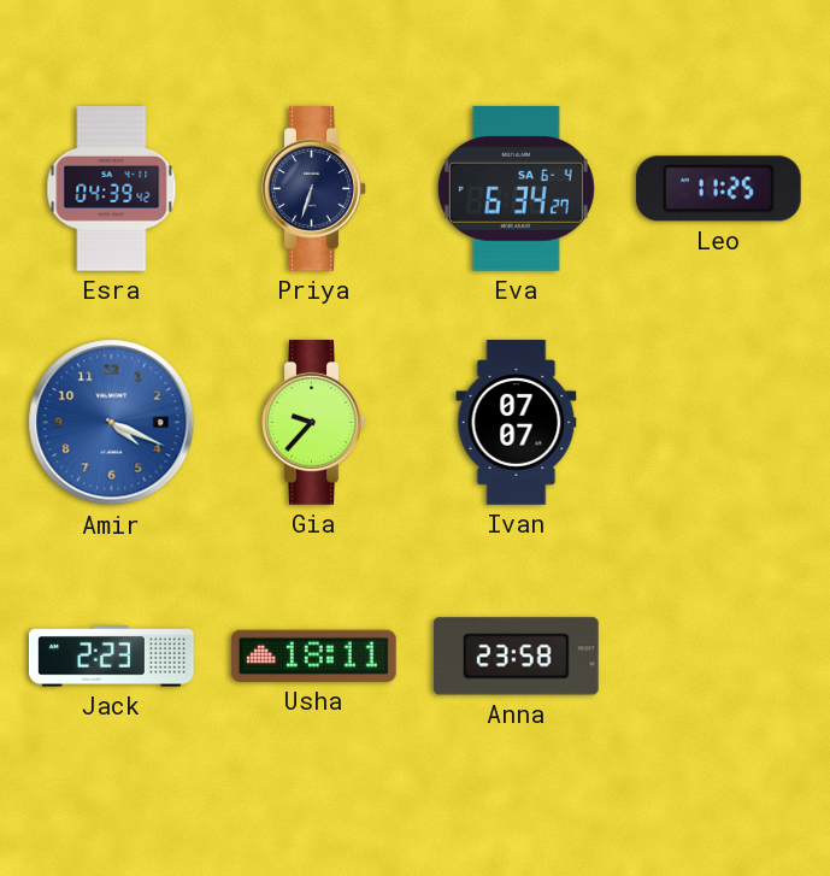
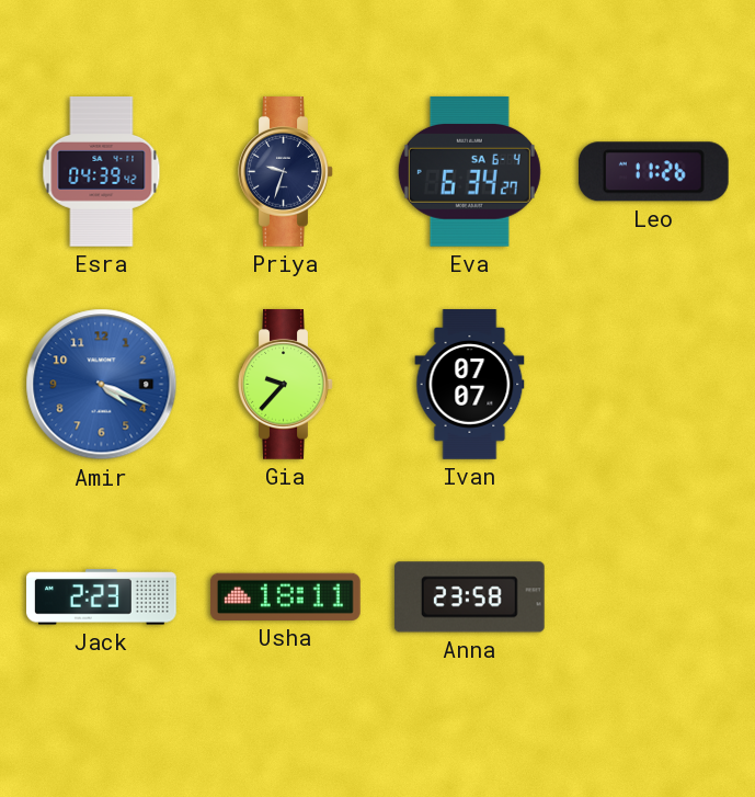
Priya: 6:33 -> 9:33
Leo: 11:25 -> 11:26
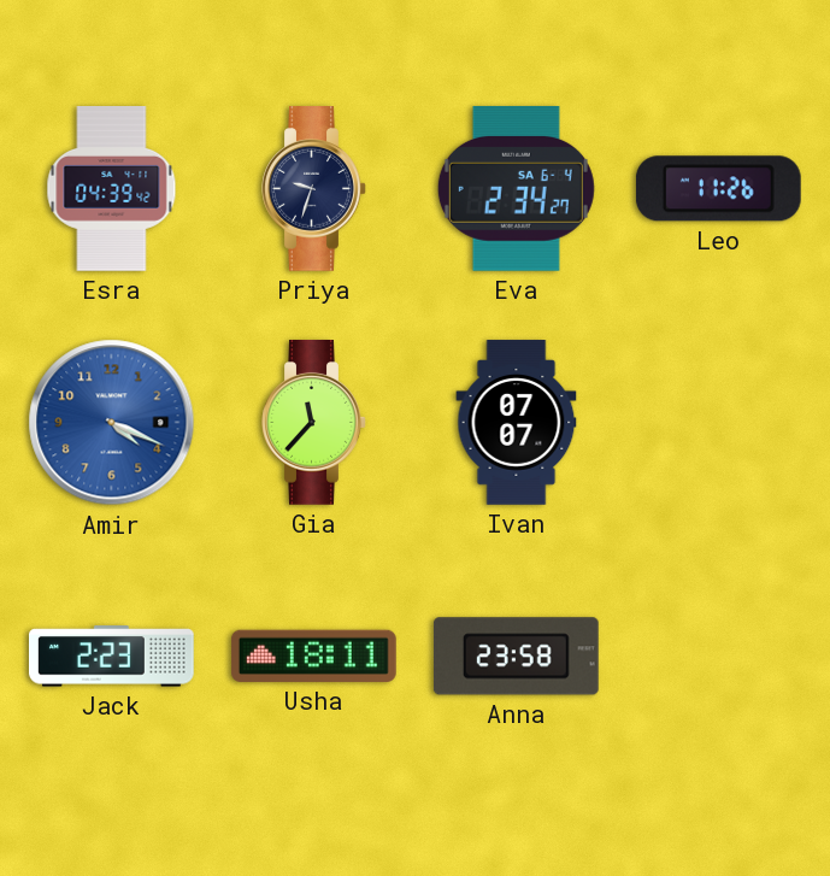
Eva: 6:34 -> 2:34
Gia: 9:37 -> 11:37
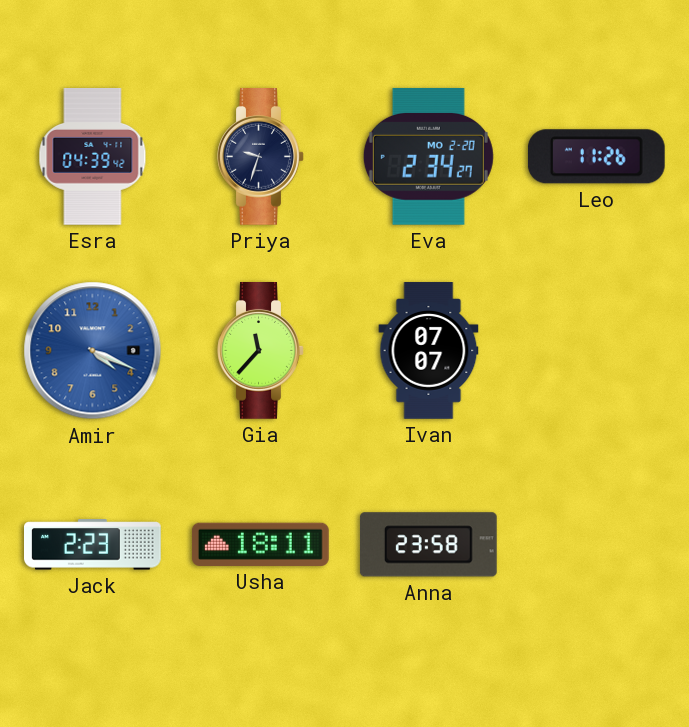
Eva date: SA 6-4 -> MO 2-20
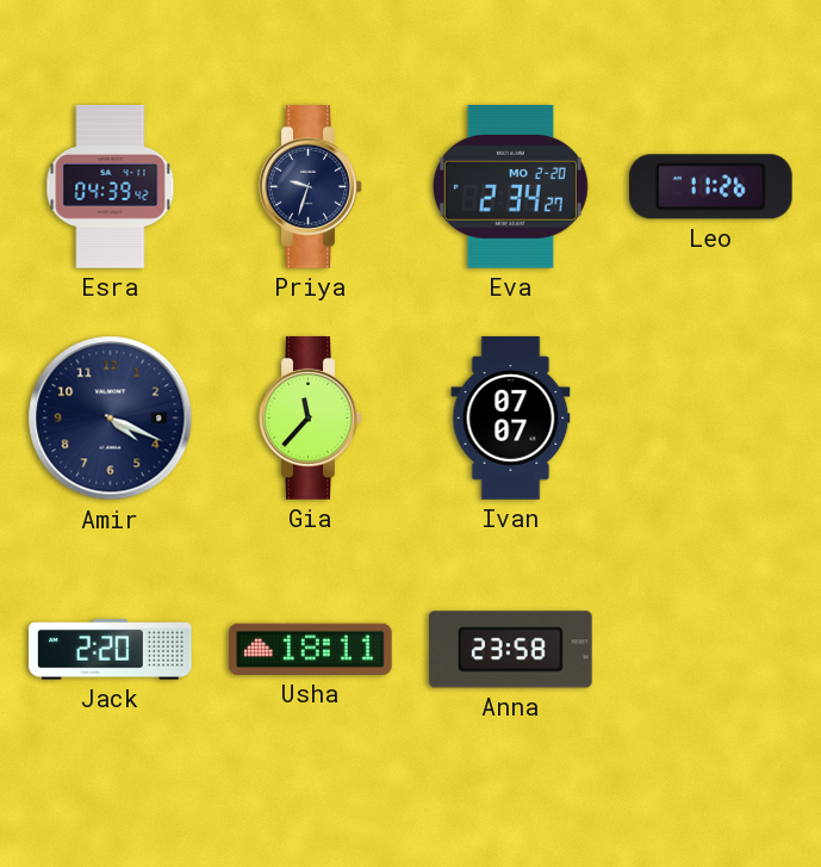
Amir dial: blue -> navy
Jack: 2:23 -> 2:20
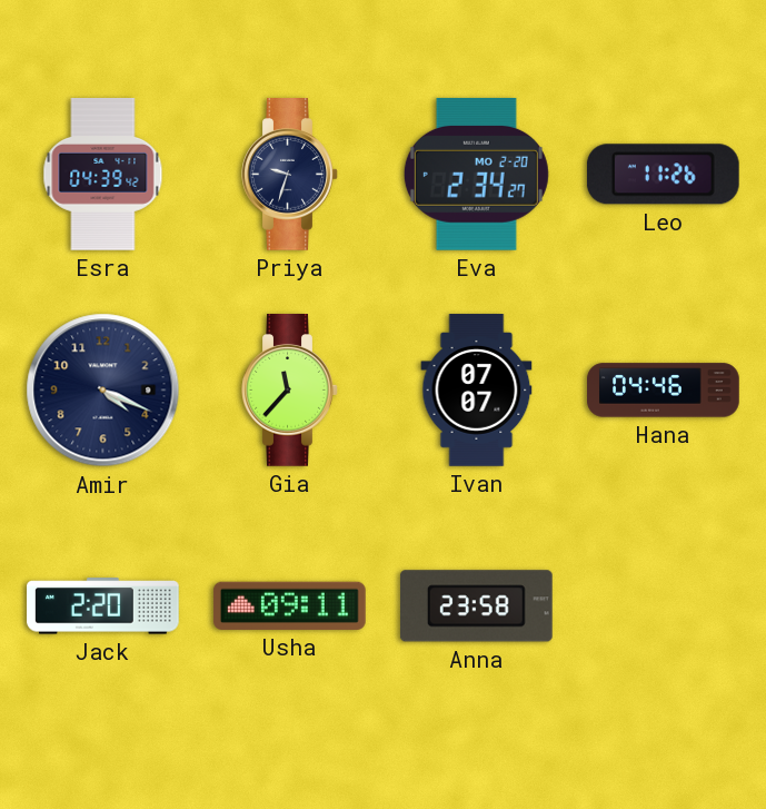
Hana: none -> 04:46
Usha: 18:11 -> 09:11
